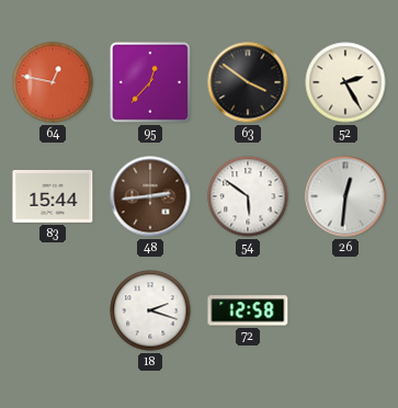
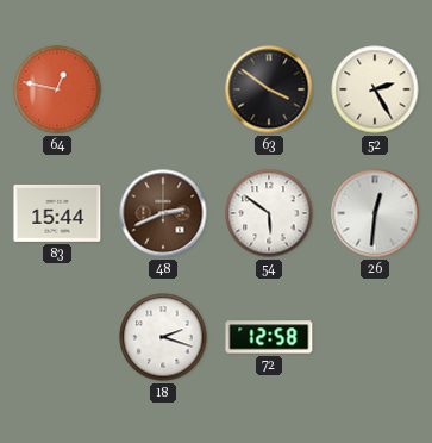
95: 12:37 -> none
48: 2:44 -> 2:41
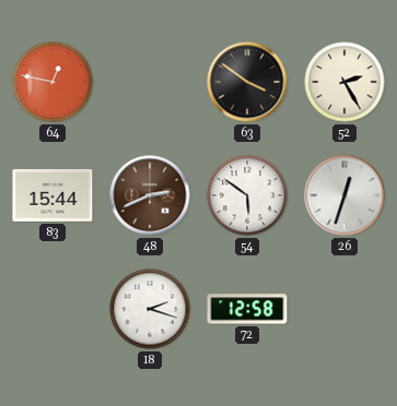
26: 12:31 -> 12:33
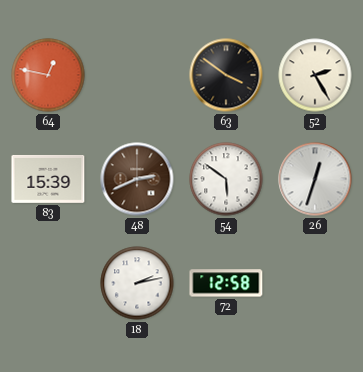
83: 15:44 -> 15:39
18: 2:18 -> 2:13
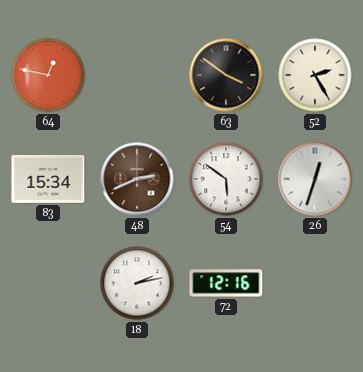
83: 15:39 -> 15:34
72: 12:58 -> 12:16
